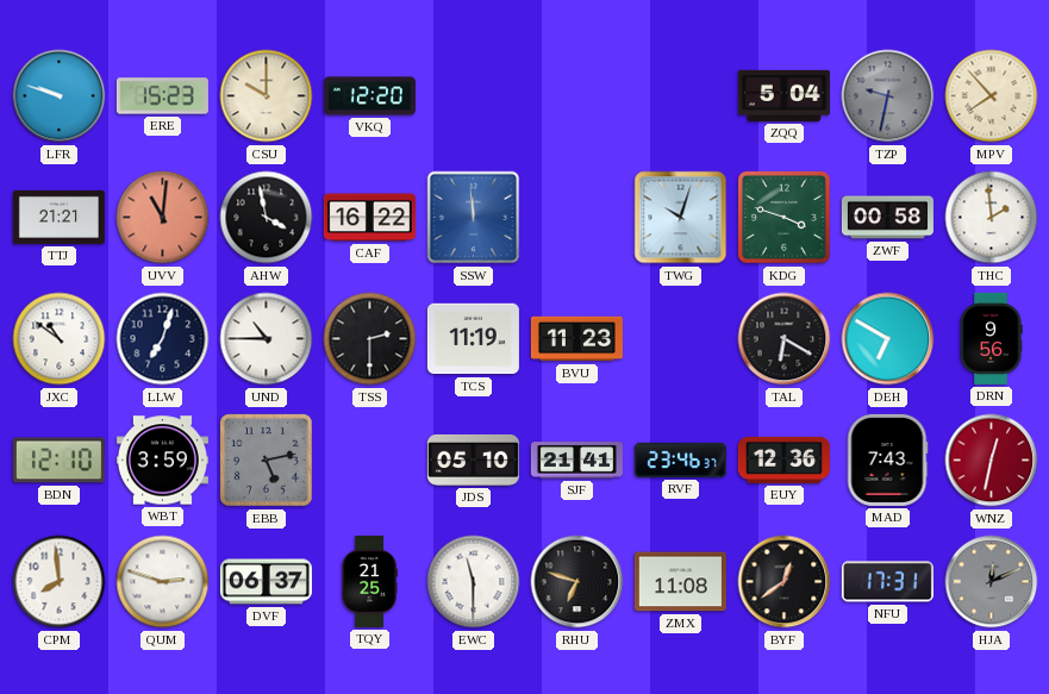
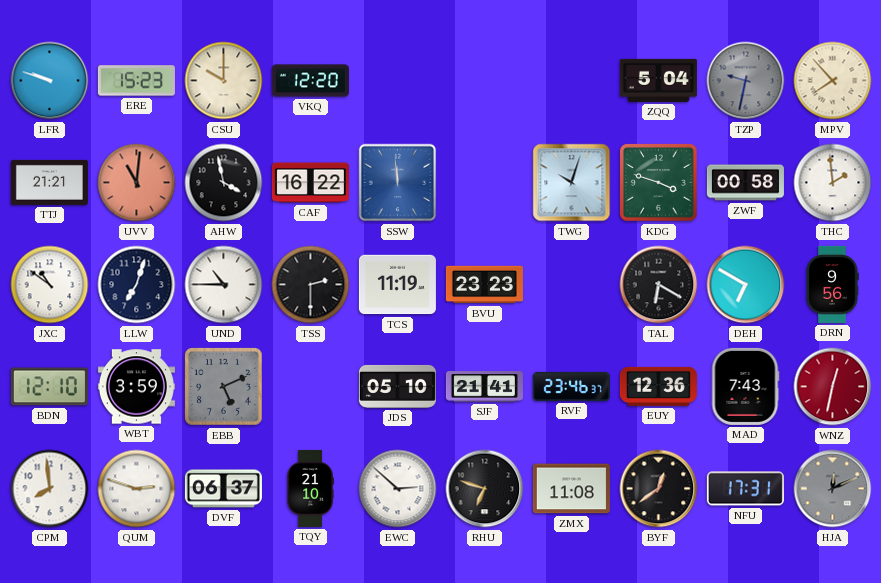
BVU: 11:23 -> 23:23
EBB: 5:13 -> 5:11
TQY: 21:25 -> 21:10
EWC: 11:30 -> 2:52
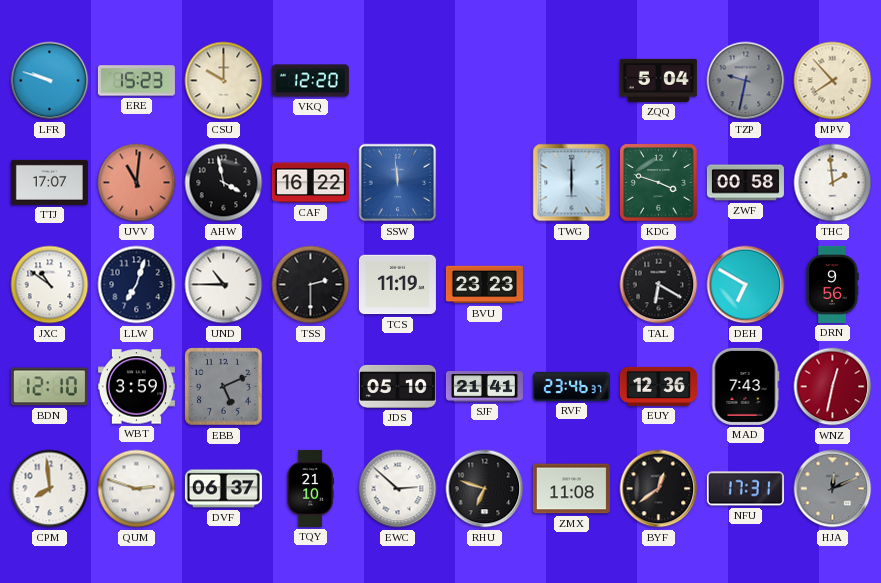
TTJ: 21:21 -> 17:07
TWG: 10:03 -> 6:00
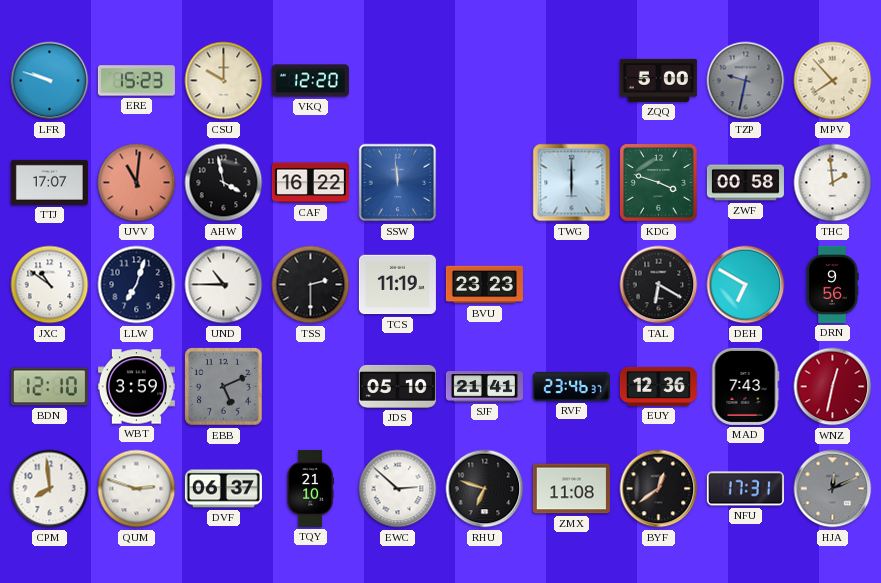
ZQQ: 5:04 -> 5:00
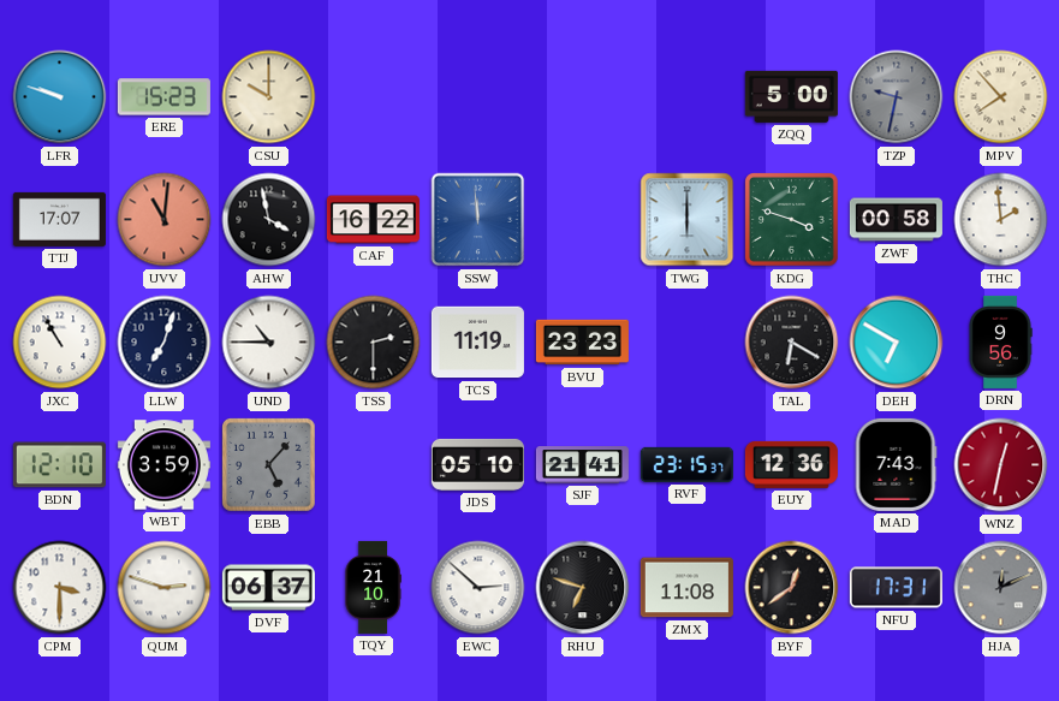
VKQ: 12:20 -> none
JXC: 10:51 -> 10:55
EBB: 5:11 -> 5:07
RVF: 23:46 -> 23:15
CPM: 7:59 -> 3:30
